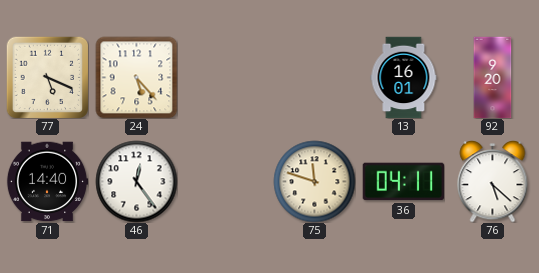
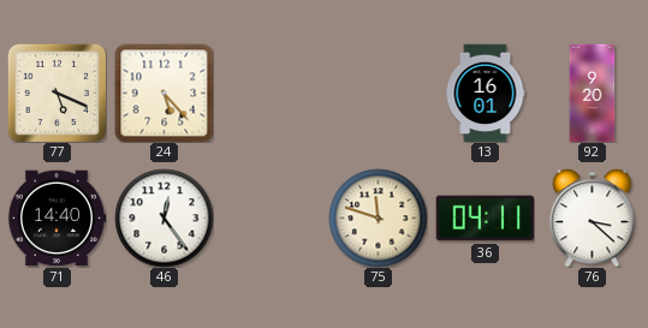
76: 5:22 -> 3:22
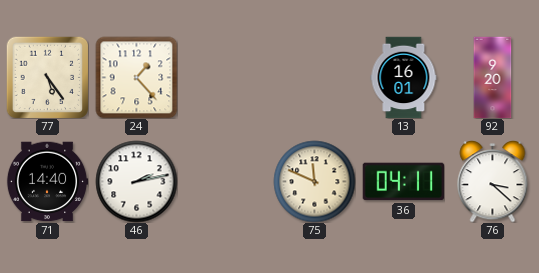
77: 5:19 -> 5:24
24: 5:23 -> 1:23
46: 12:24 -> 2:13
75: 11:48 -> 11:49
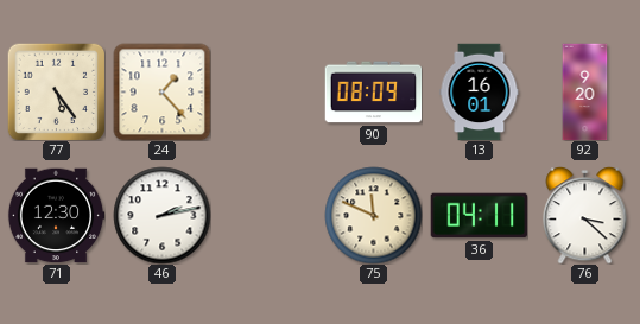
90: none -> 08:09
71: 14:40 -> 12:30
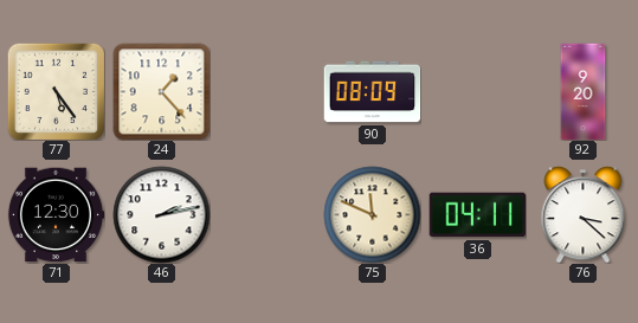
13: 16:01 -> none
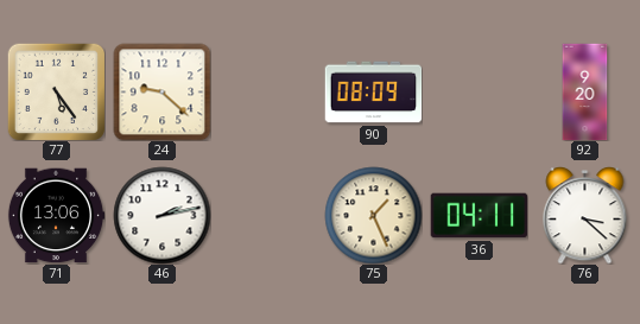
24: 1:23 -> 9:22
71: 12:30 -> 13:06
75: 11:49 -> 1:26
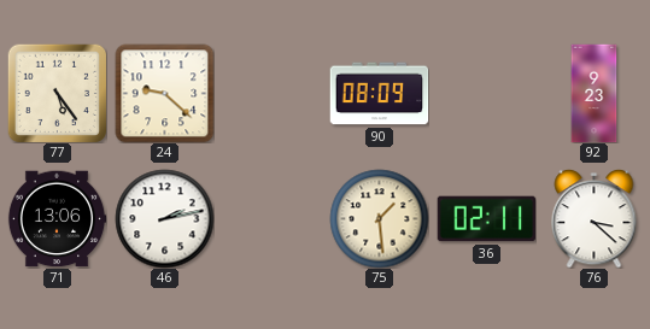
92: 9:20 -> 9:23
75: 1:26 -> 1:29
36: 04:11 -> 02:11
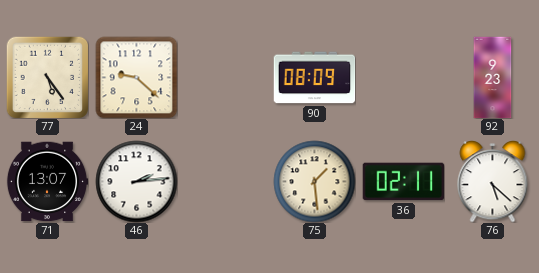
71: 13:06 -> 13:07
46: 2:13 -> 2:14
76: 3:22 -> 5:22
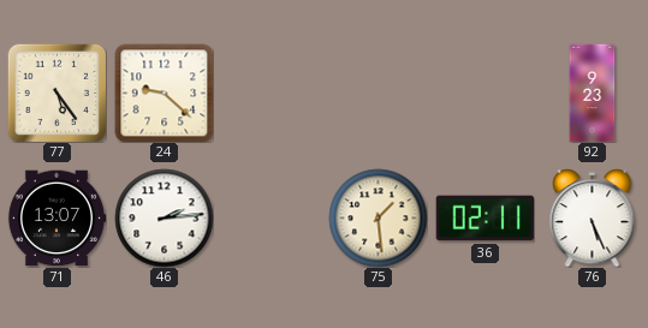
90: 08:09 -> none
76: 5:22 -> 5:26
